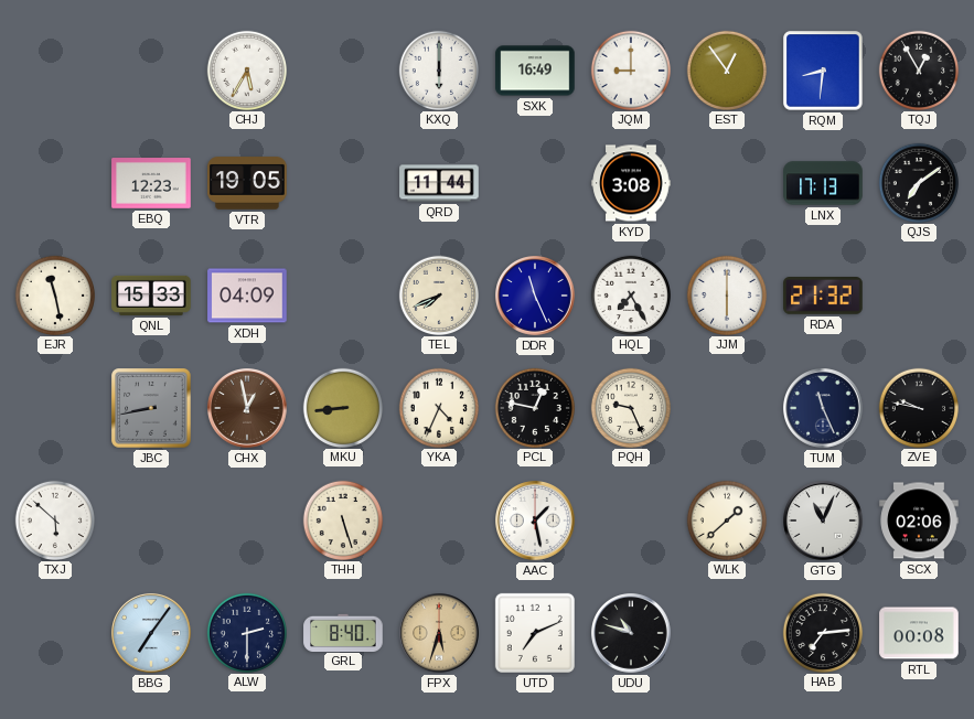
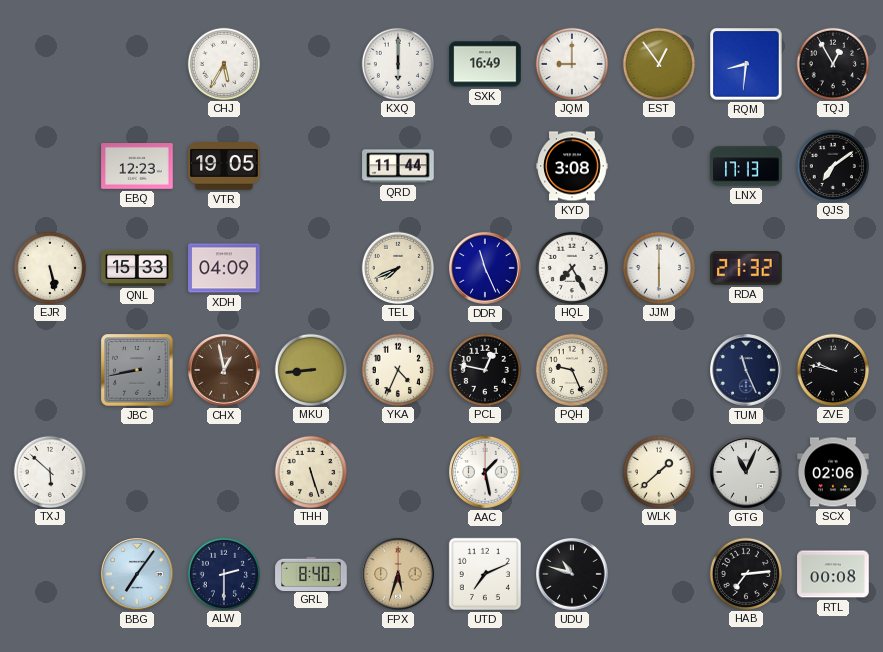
EJR: 11:28 -> 5:28
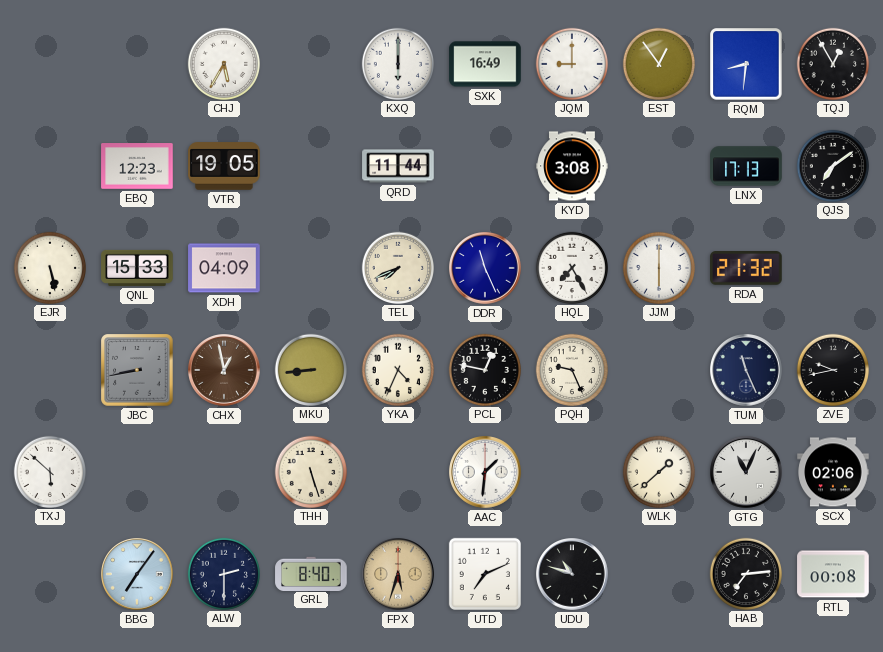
ZVE: 9:47 -> 9:43
AAC: 1:28 -> 1:31
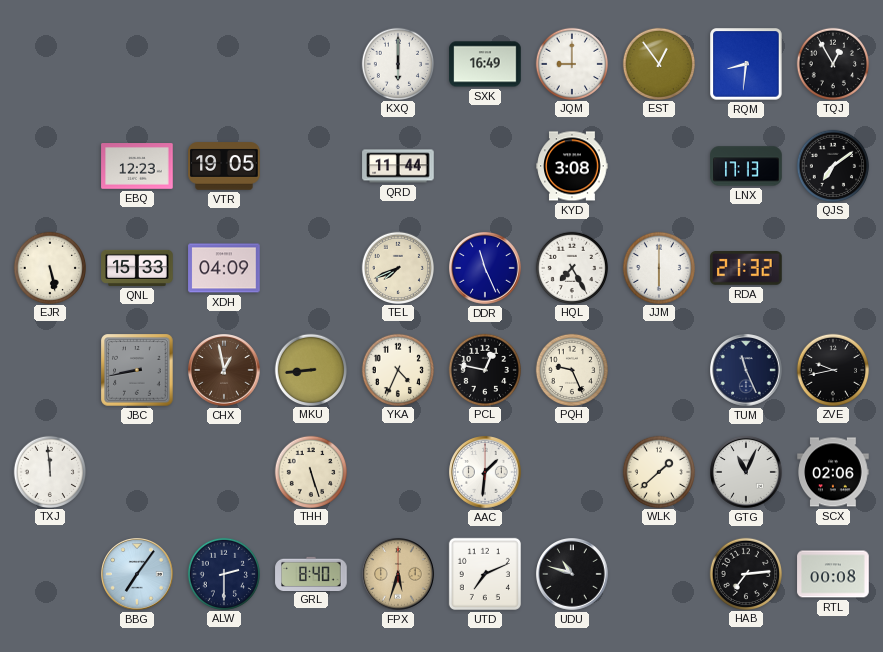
CHJ: 5:35 -> none
TXJ: 5:52 -> 11:59
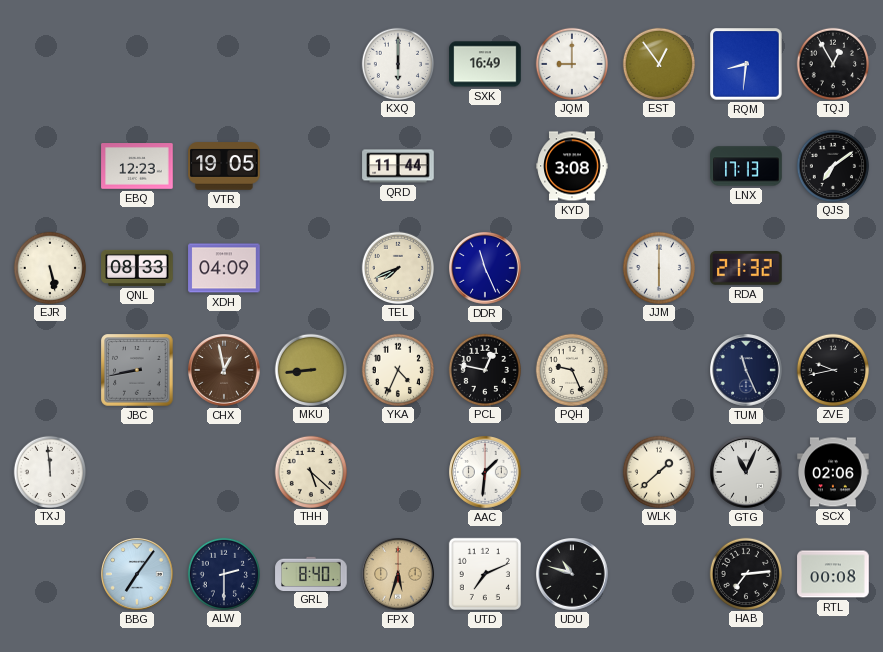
QNL: 15:33 -> 08:33
HQL: 7:25 -> none
THH: 5:27 -> 5:22
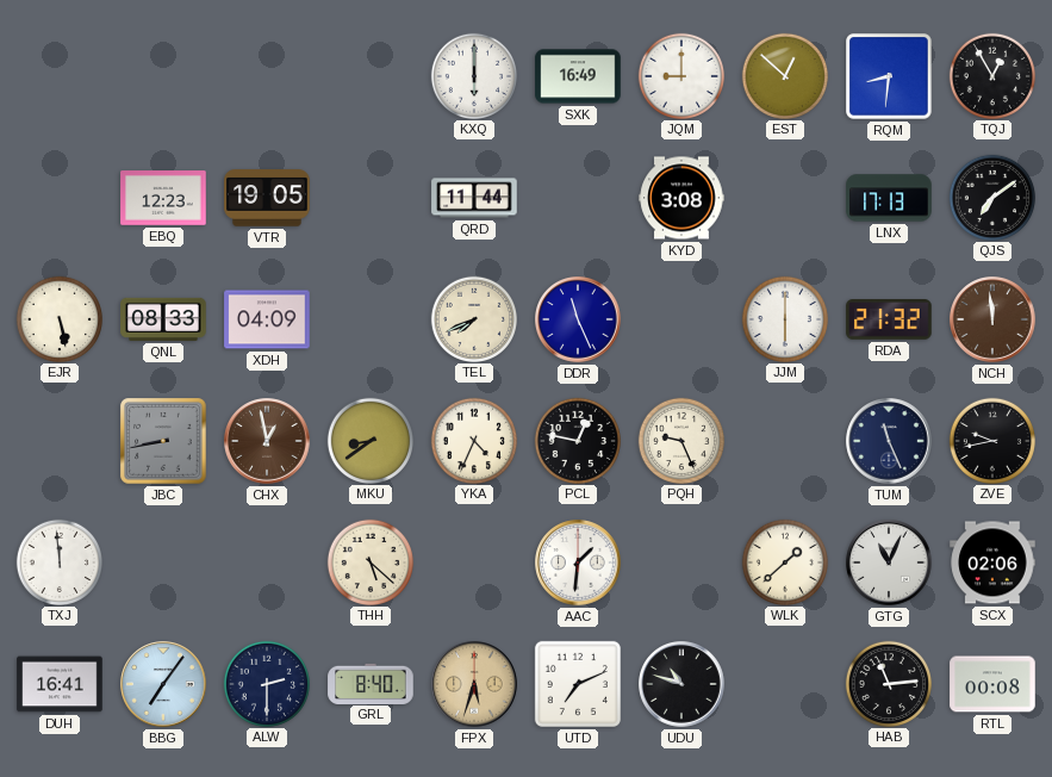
EST: 12:54 -> 12:52
NCH: none -> 11:59
MKU: 8:44 -> 8:39
DUH: none -> 16:41
HAB: 7:14 -> 11:14
